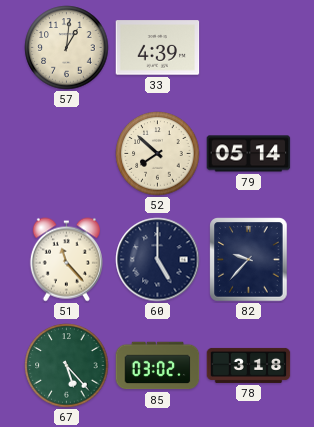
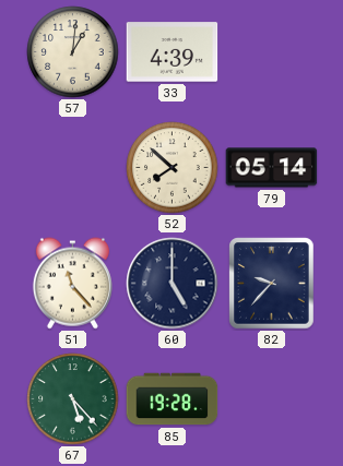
85: 03:02 -> 19:28
78: 3:18 -> none
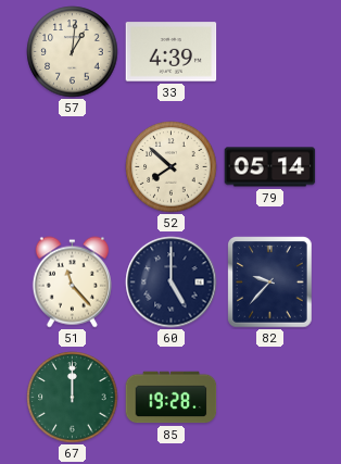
67: 5:23 -> 12:00
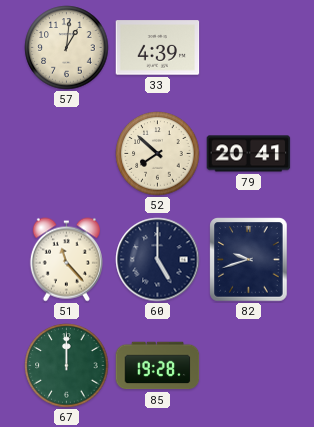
79: 05:14 -> 20:41
82: 9:37 -> 9:42
